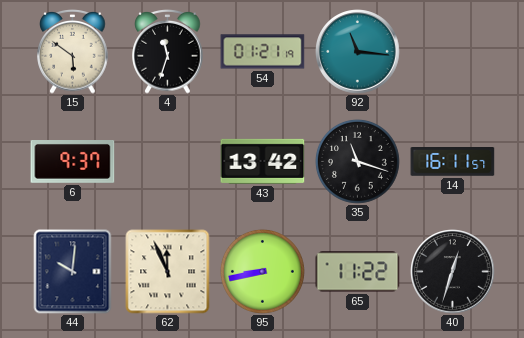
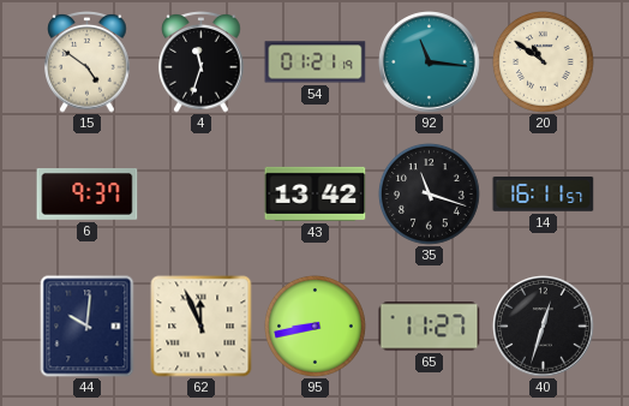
15: 5:51 -> 4:51
20: none -> 10:51
65: 11:22 -> 11:27
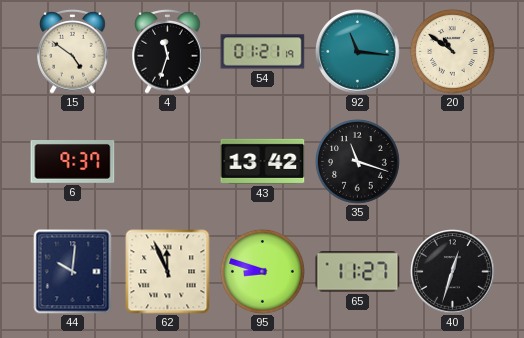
14: 16:11 -> none
95: 8:43 -> 8:48
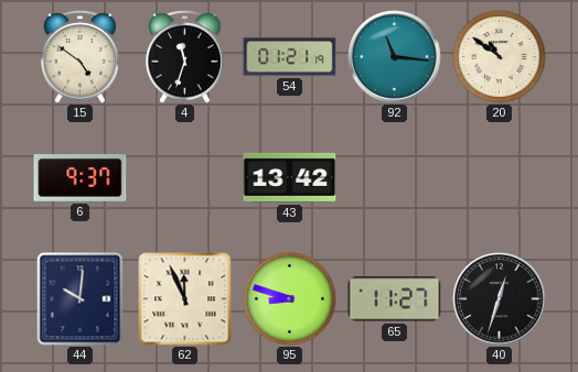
35: 11:18 -> none
